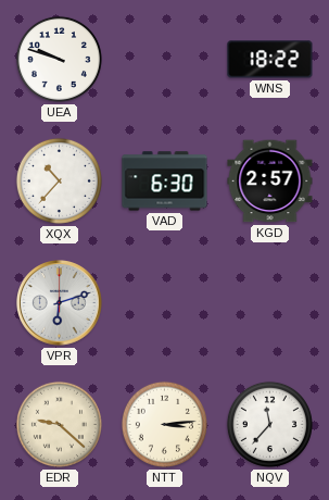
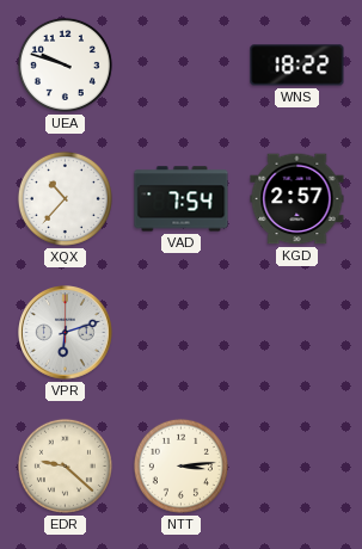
VAD: 6:30 -> 7:54
NQV: 11:37 -> none
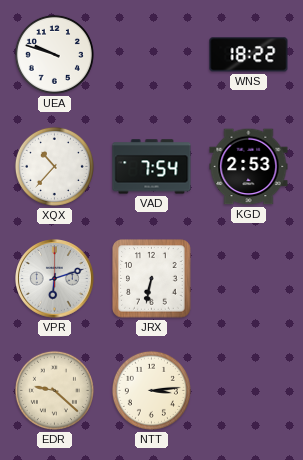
KGD: 2:57 -> 2:53
JRX: none -> 6:32
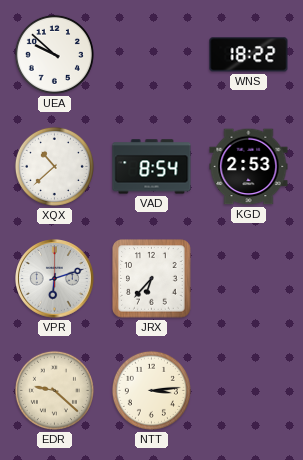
UEA: 9:48 -> 9:52
XQX: 10:37 -> 10:38
VAD: 7:54 -> 8:54
JRX: 6:32 -> 6:37
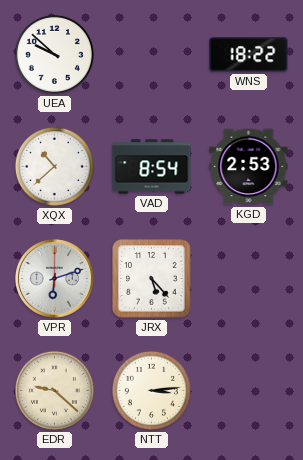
JRX: 6:37 -> 5:23
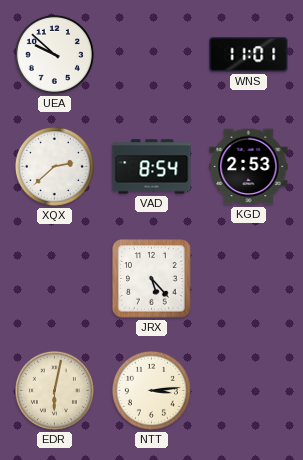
WNS: 18:22 -> 11:01
XQX: 10:38 -> 2:38
VPR: 6:12 -> none
EDR: 9:22 -> 6:02
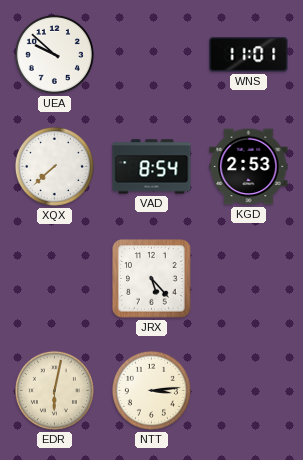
XQX: 2:38 -> 7:38
